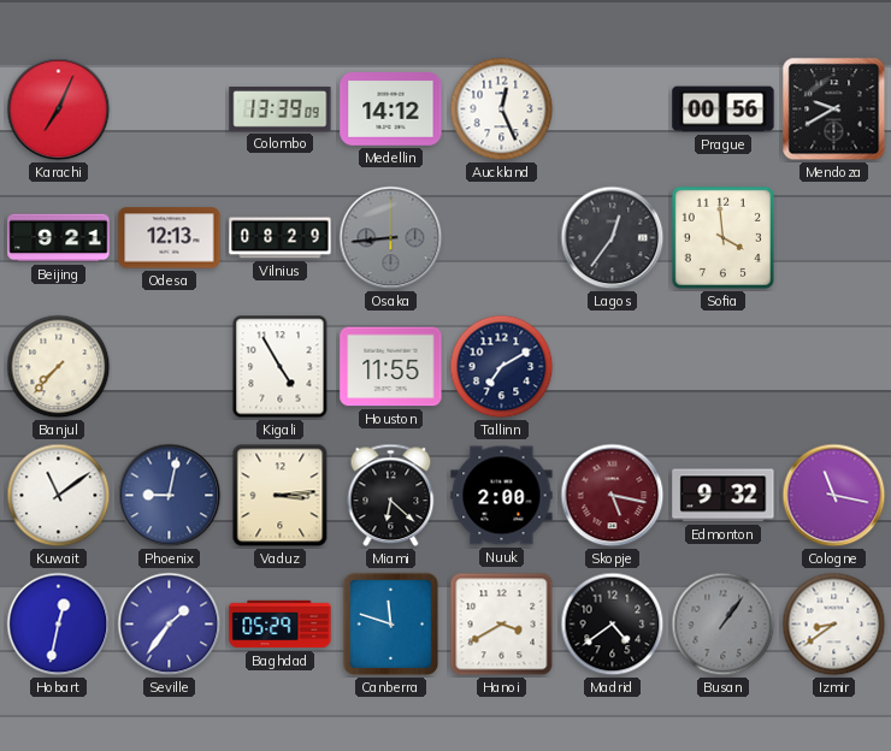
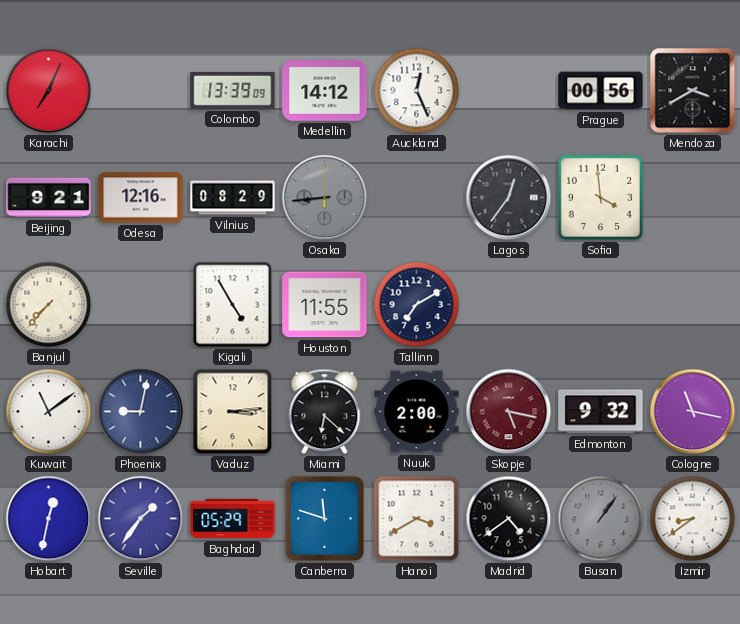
Mendoza: 9:40 -> 3:40
Odesa: 12:13 -> 12:16
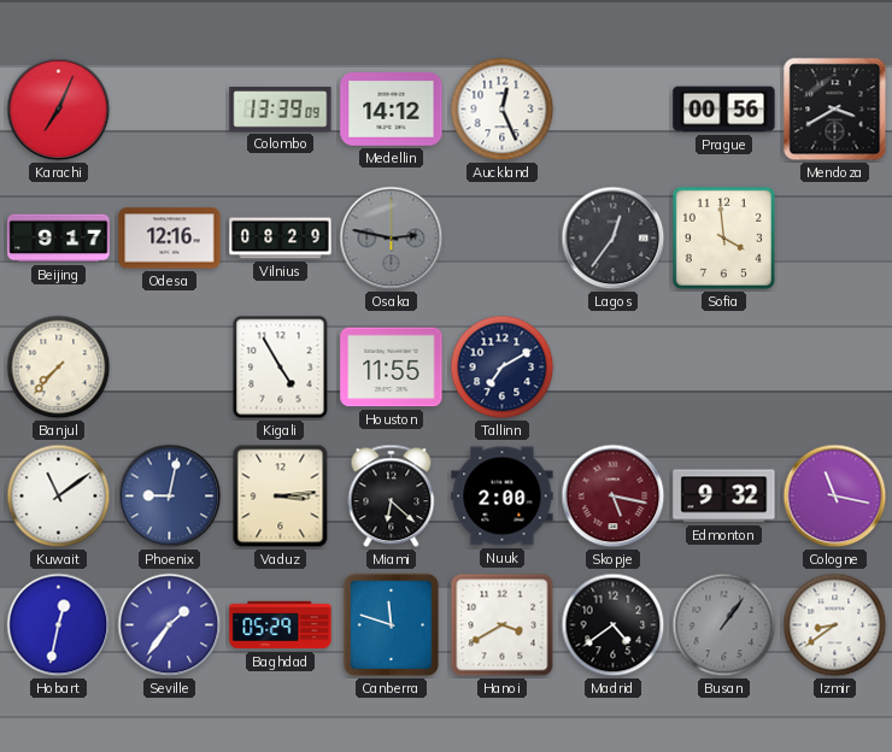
Beijing: 9:21 -> 9:17
Osaka: 8:44 -> 2:47
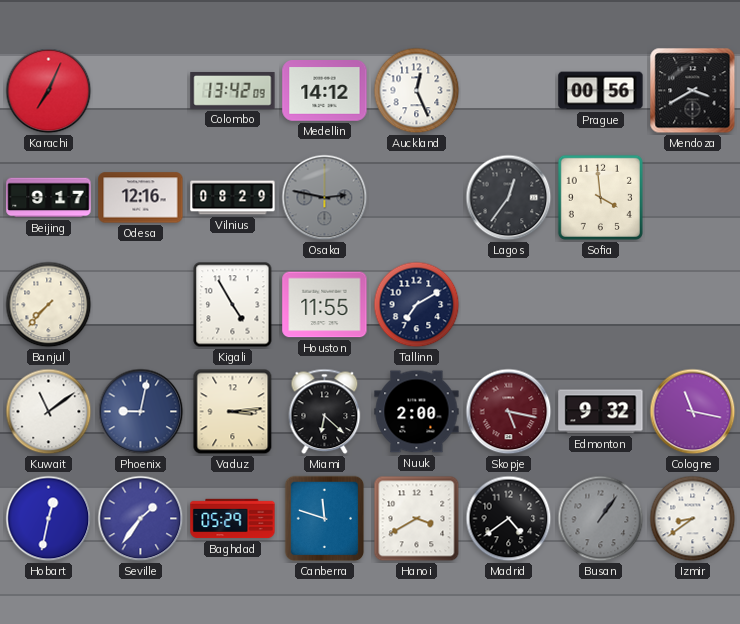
Colombo: 13:39 -> 13:42
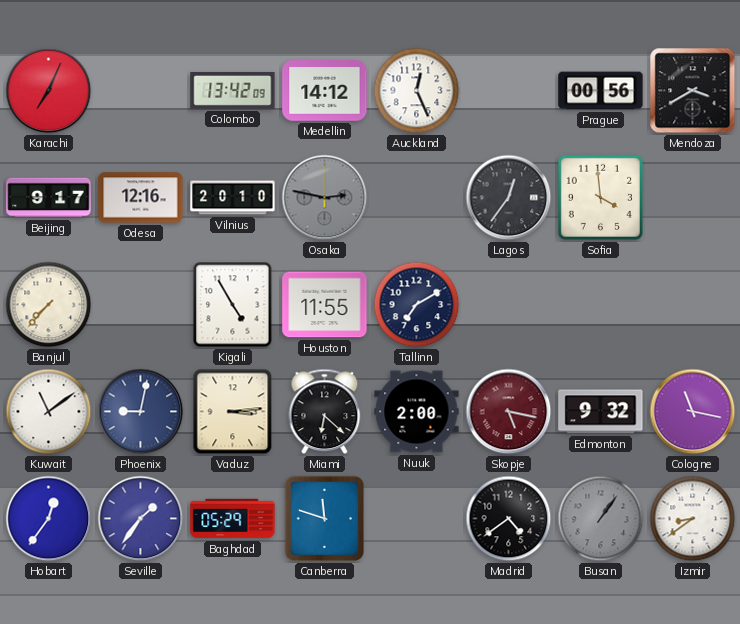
Vilnius: 08:29 -> 20:10
Hobart: 12:32 -> 12:36
Hanoi: 3:40 -> none
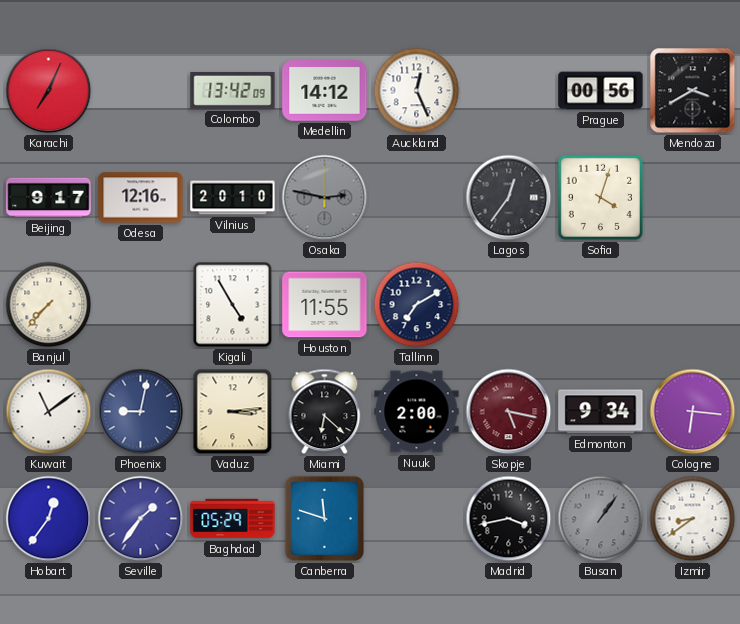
Sofia: 3:59 -> 4:03
Edmonton: 9:32 -> 9:34
Cologne: 11:17 -> 6:16
Madrid: 4:39 -> 3:43
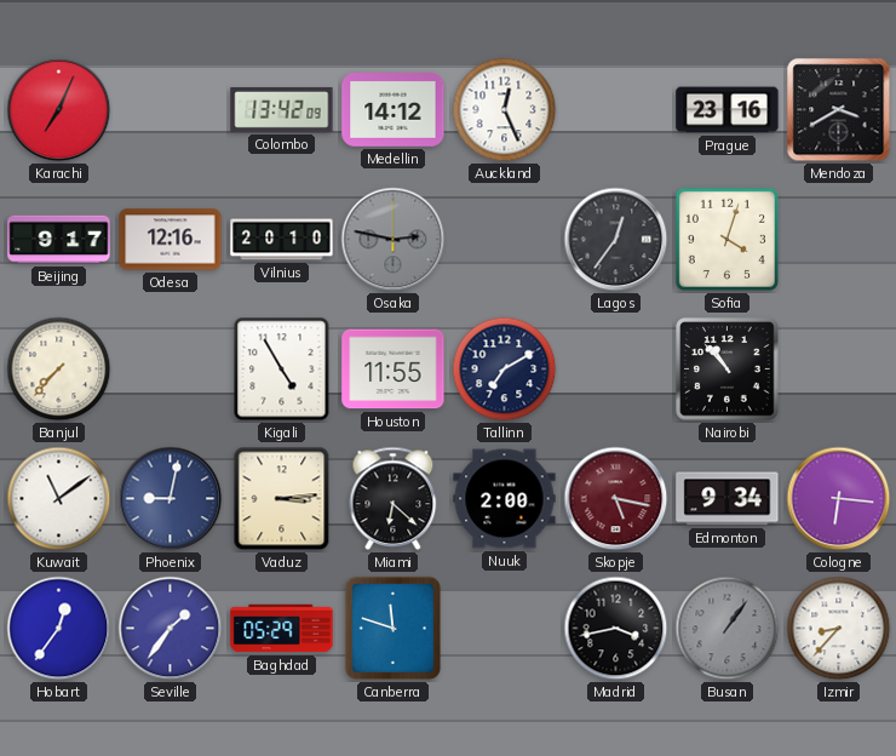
Prague: 00:56 -> 23:16
Nairobi: none -> 10:53
Izmir: 8:39 -> 8:37
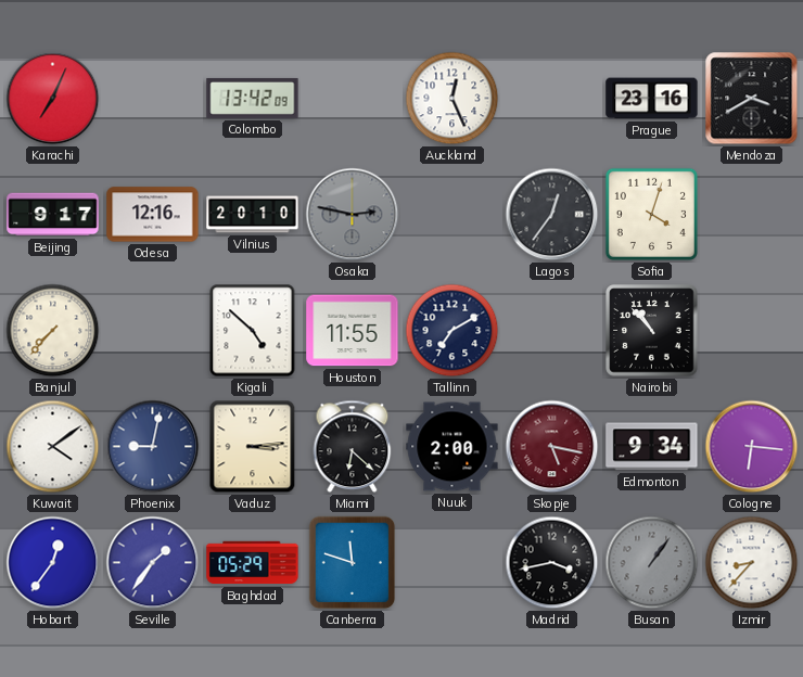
Medellin: 14:12 -> none
Kigali: 4:55 -> 4:52
Kuwait: 11:09 -> 4:09
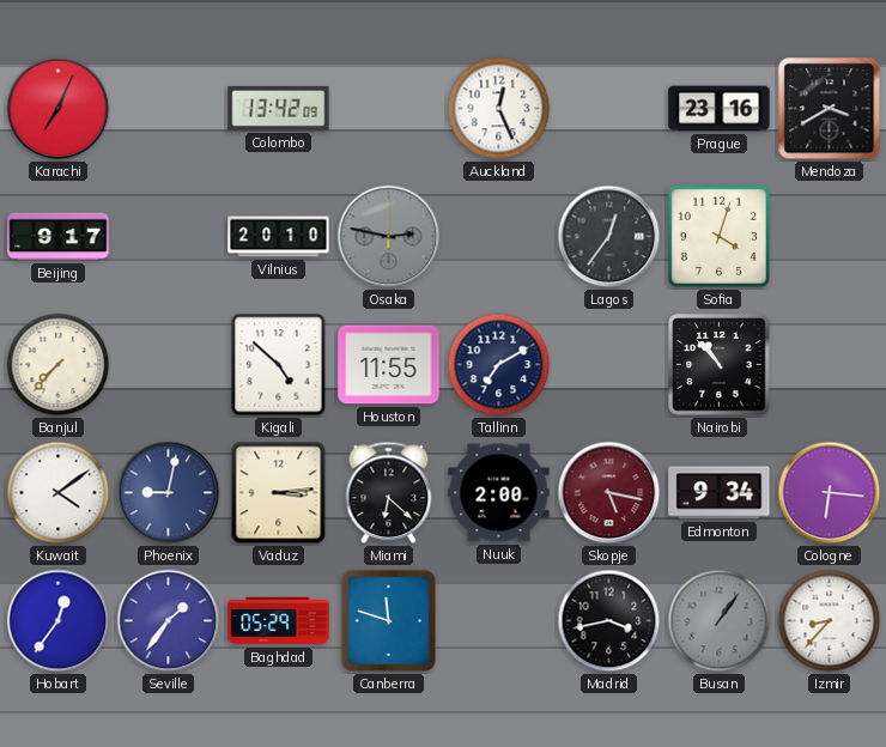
Odesa: 12:16 -> none
